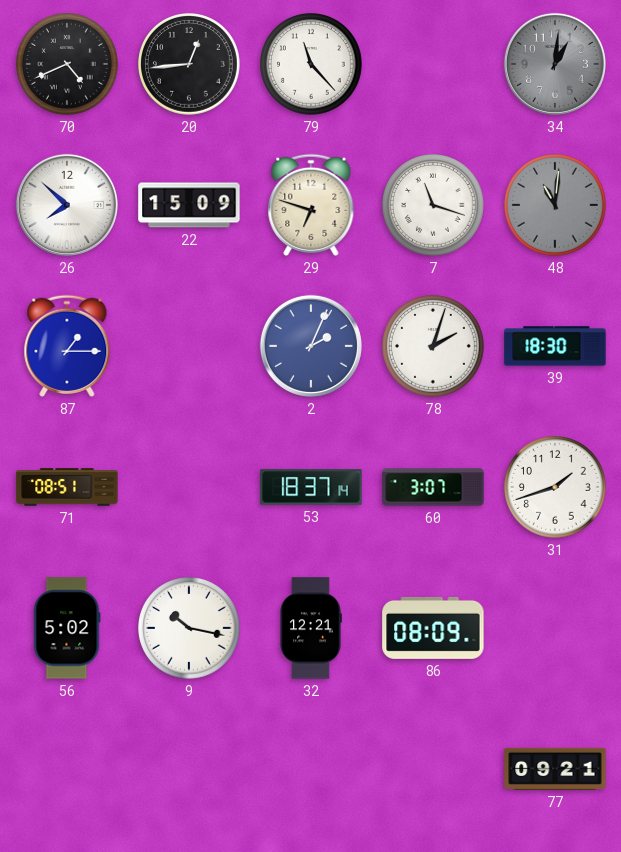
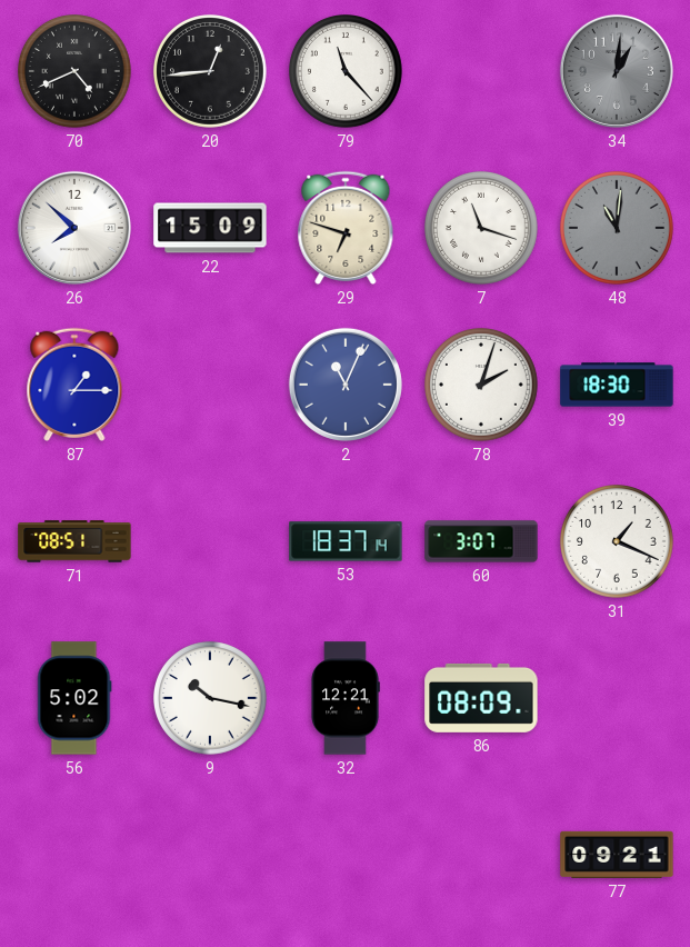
2: 2:04 -> 11:04
31: 1:42 -> 1:19
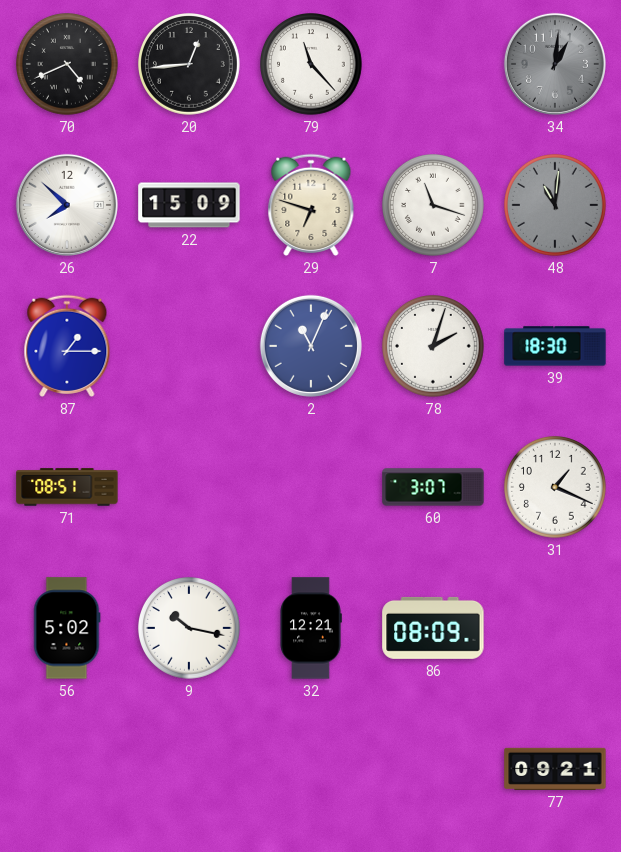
53: 18:37 -> none
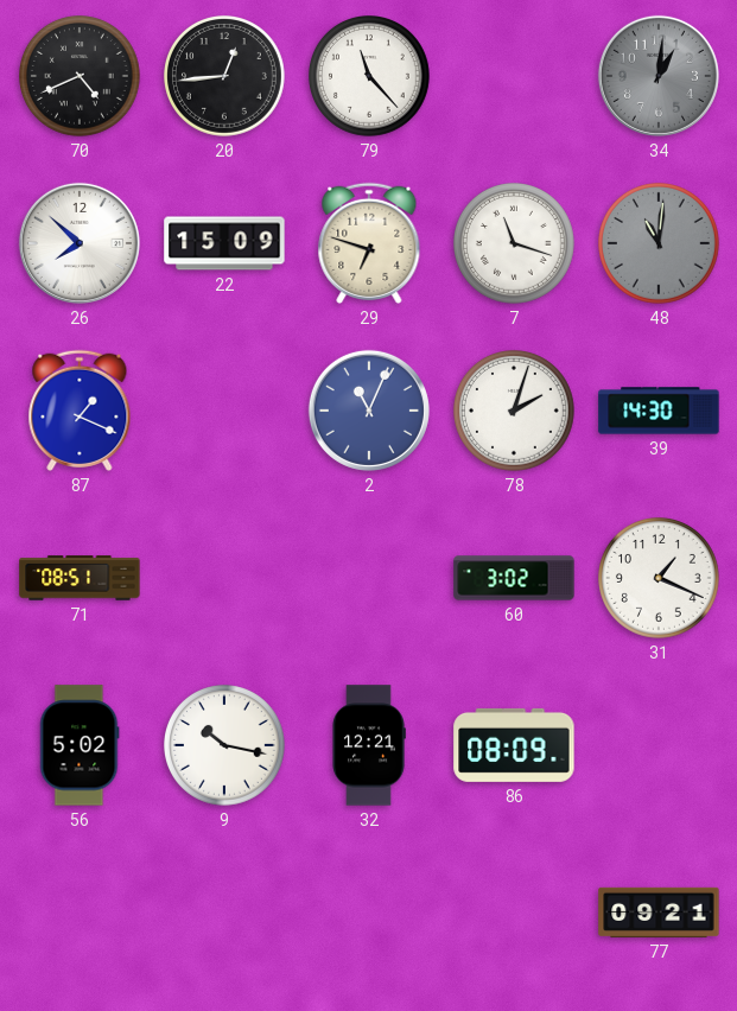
87: 1:15 -> 1:19
39: 18:30 -> 14:30
60: 3:07 -> 3:02
